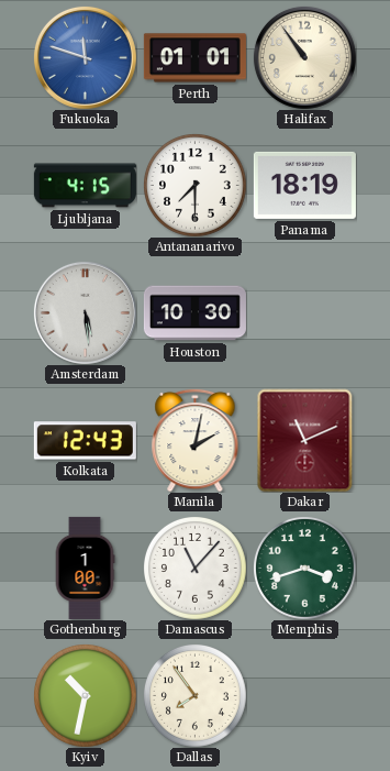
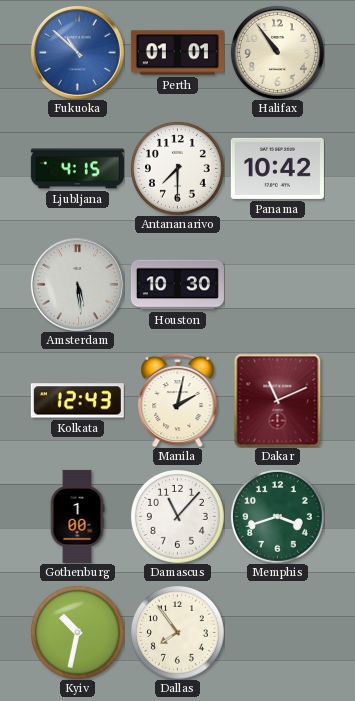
Fukuoka: 11:48 -> 10:52
Panama: 18:19 -> 10:42
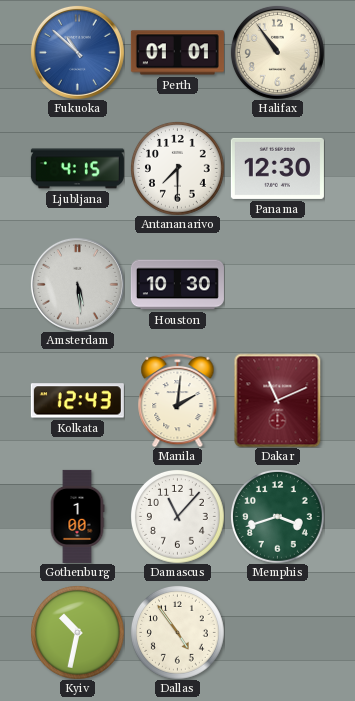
Panama: 10:42 -> 12:30
Manila: 2:02 -> 2:01
Dallas: 7:54 -> 4:54
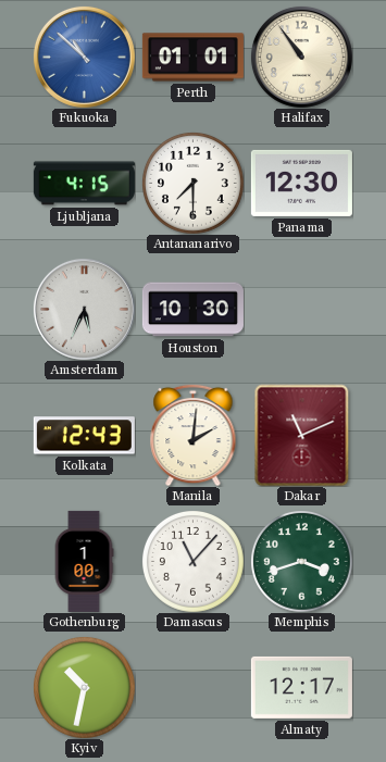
Amsterdam: 5:29 -> 5:34
Dallas: 4:54 -> none
Almaty: none -> 12:17
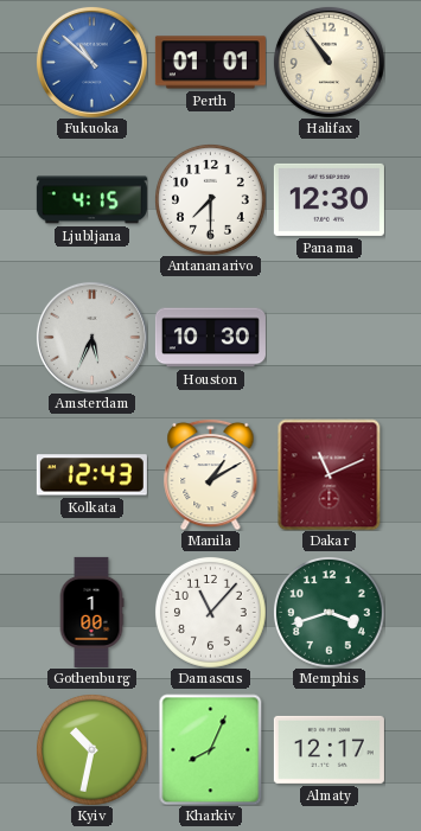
Manila: 2:01 -> 1:10
Kharkiv: none -> 8:04
